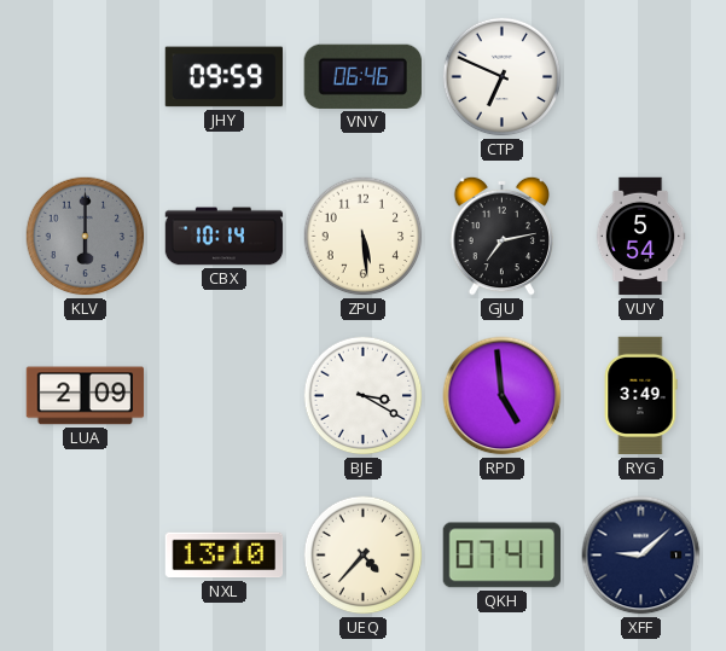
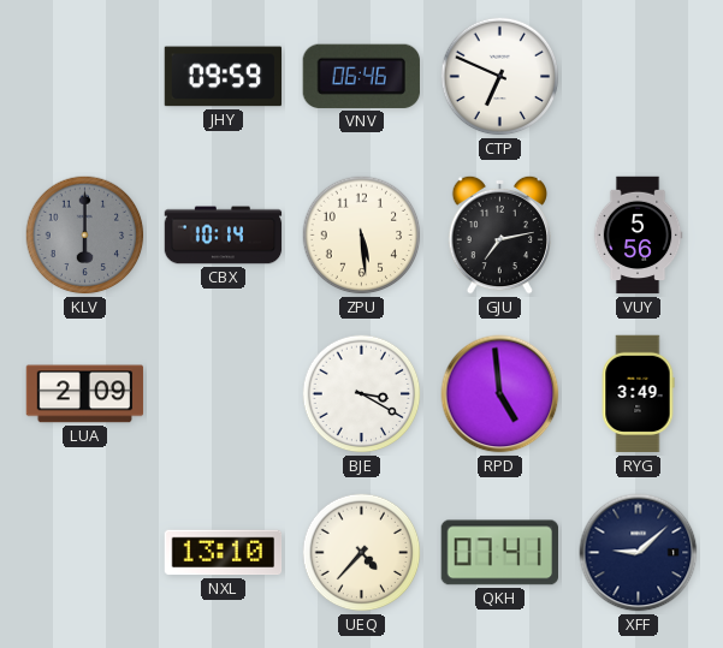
VUY: 5:54 -> 5:56
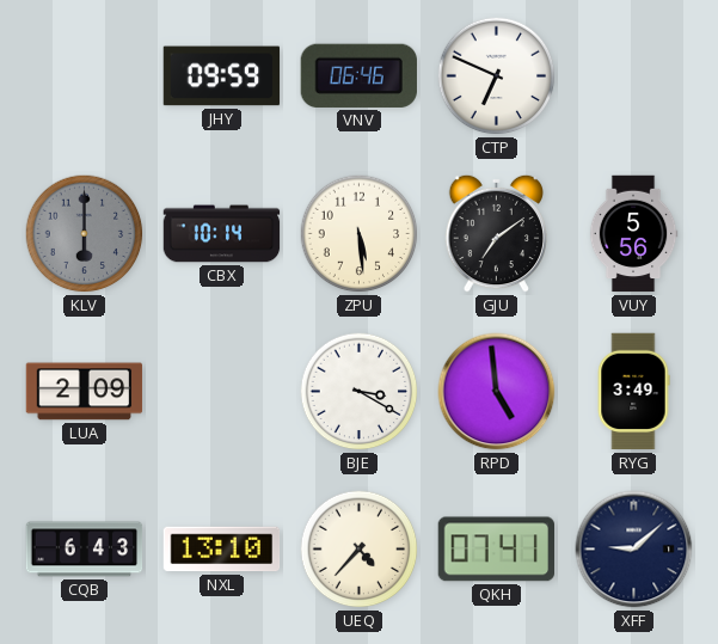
GJU: 7:13 -> 7:09
CQB: none -> 6:43
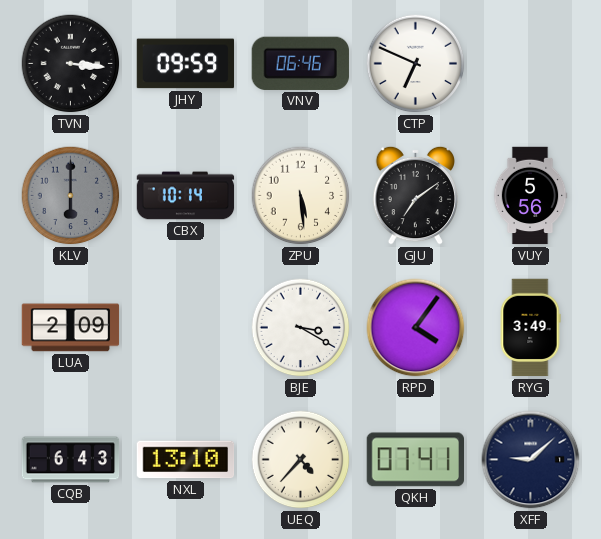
TVN: none -> 3:16
RPD: 4:59 -> 4:06
